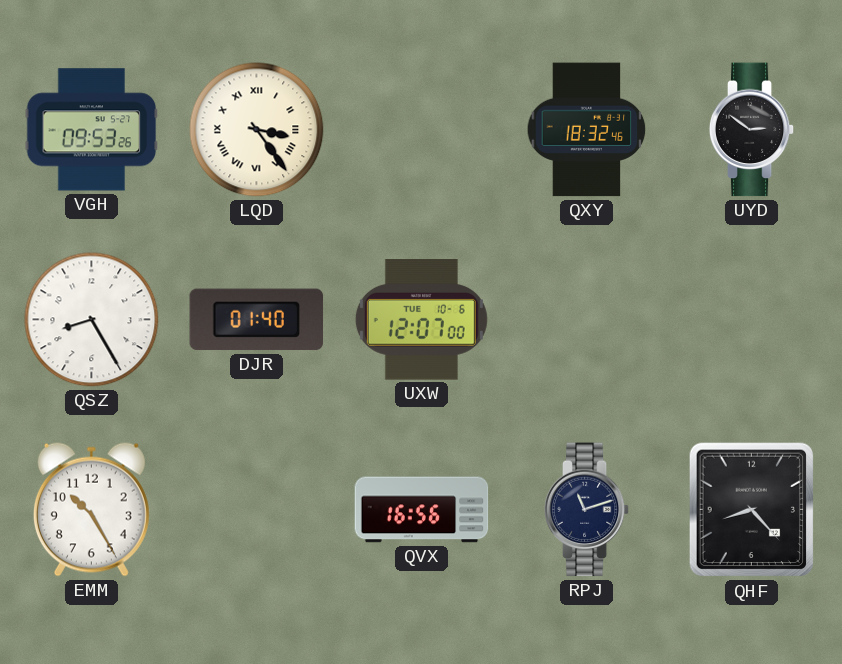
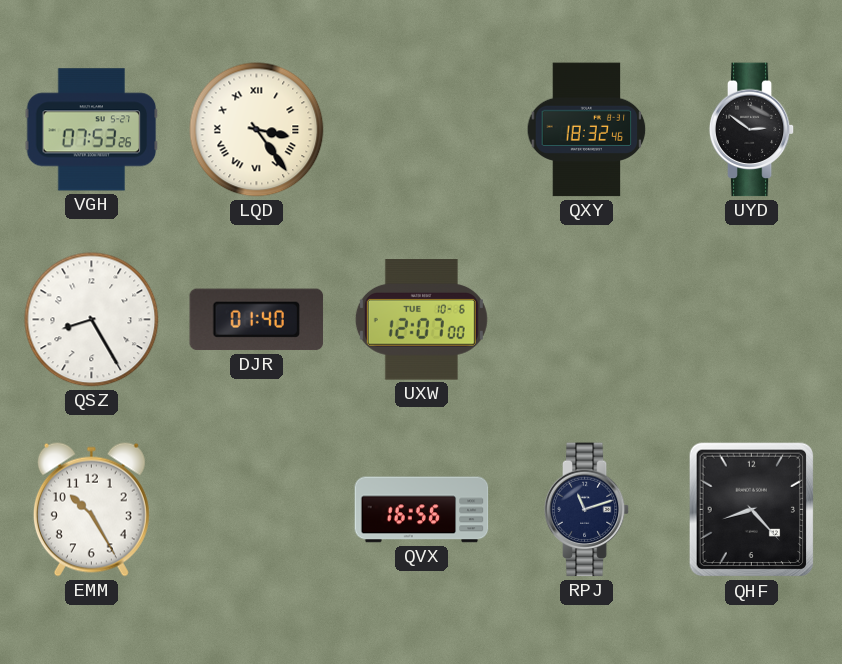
VGH: 09:53 -> 07:53
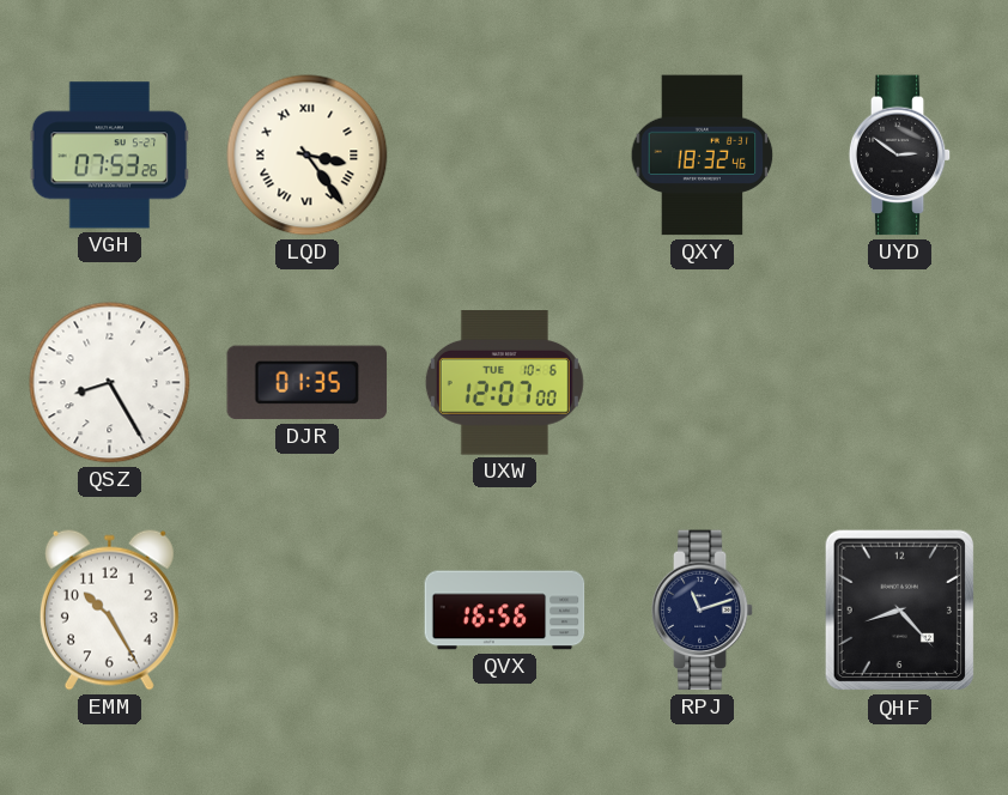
DJR: 01:40 -> 01:35
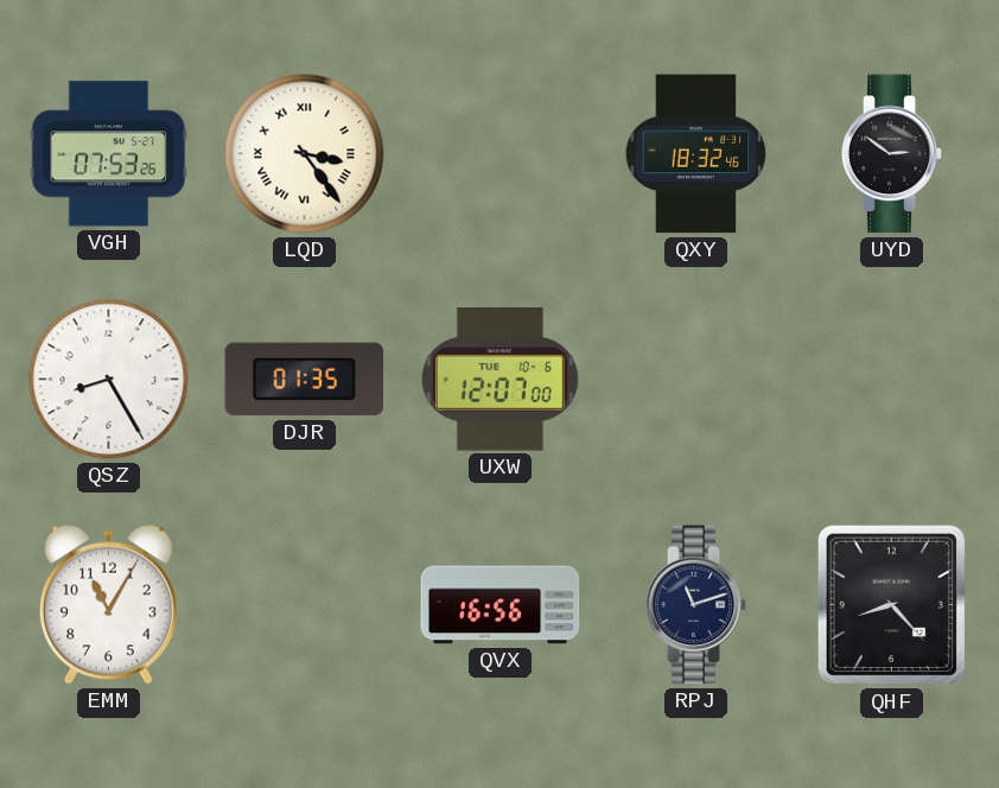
EMM: 10:25 -> 11:05
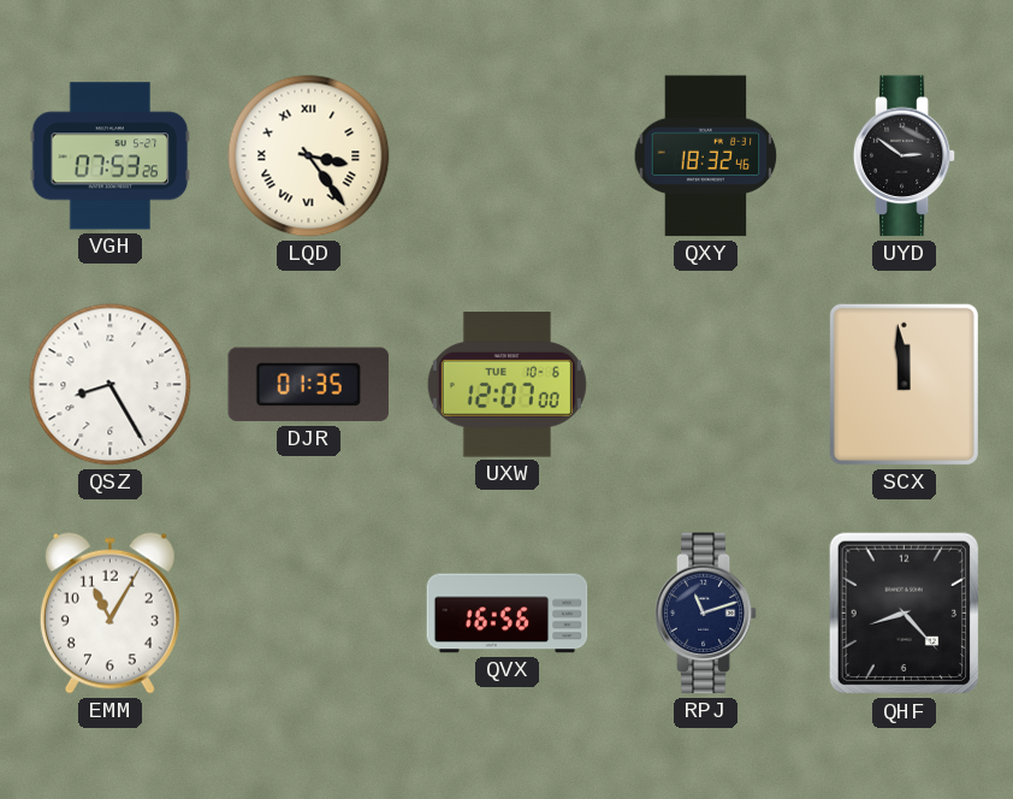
SCX: none -> 11:59
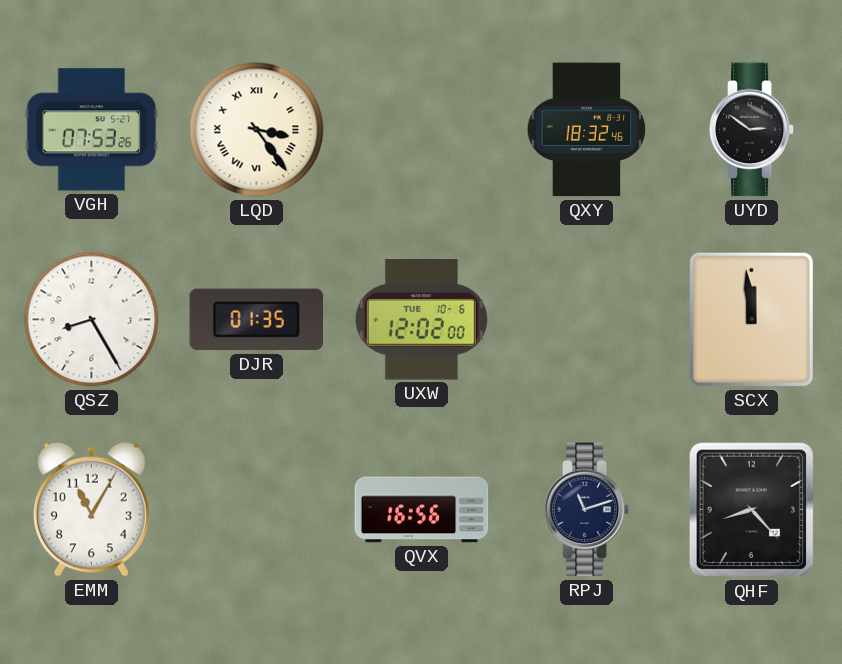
UXW: 12:07 -> 12:02
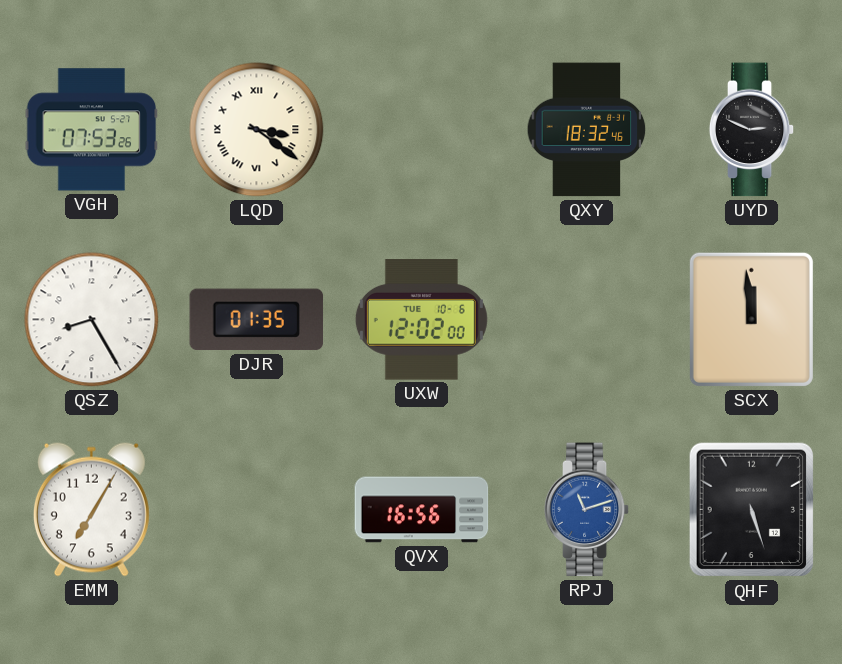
LQD: 3:24 -> 3:21
UYD: 2:51 -> 2:49
EMM: 11:05 -> 7:05
RPJ dial: navy -> blue
QHF: 8:23 -> 5:27
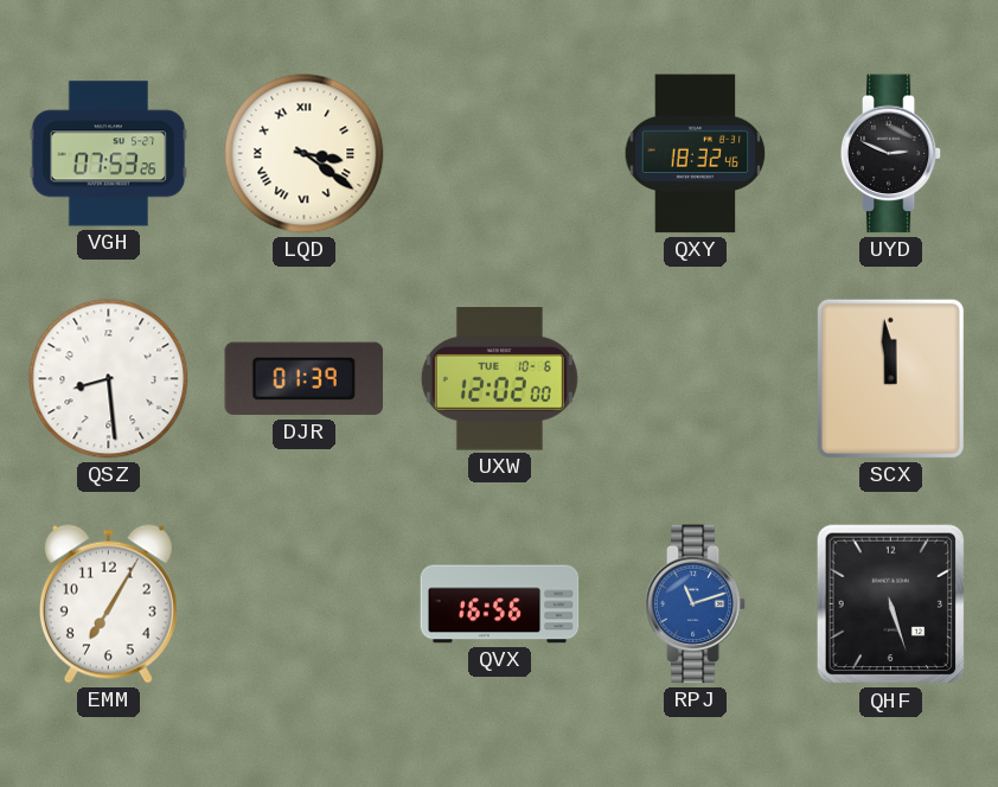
QSZ: 8:25 -> 8:29
DJR: 01:35 -> 01:39
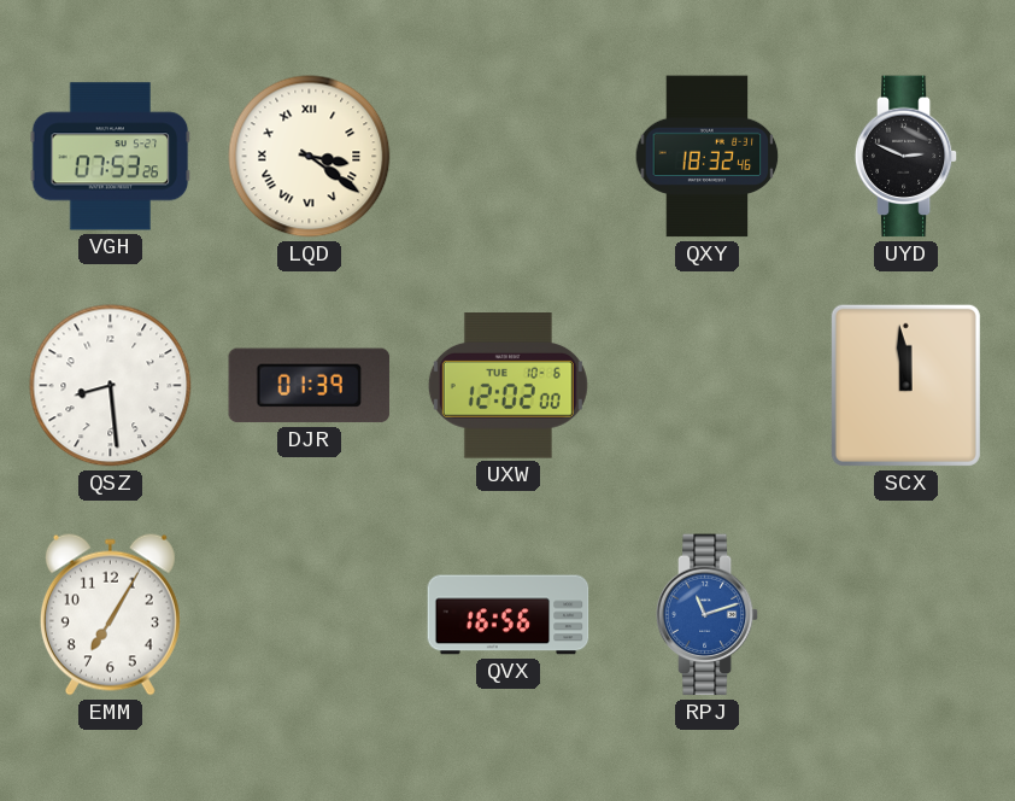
QHF: 5:27 -> none
